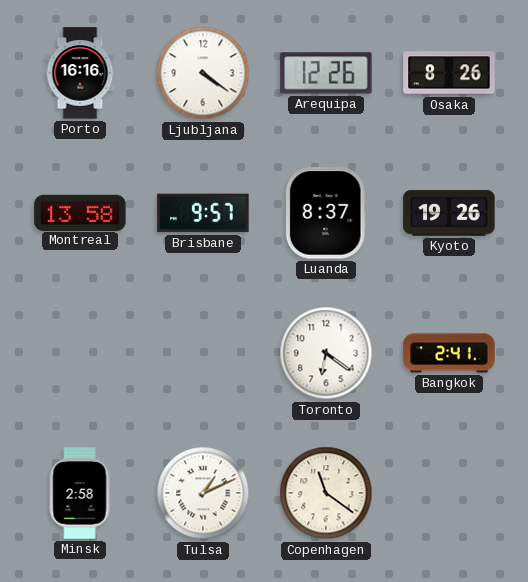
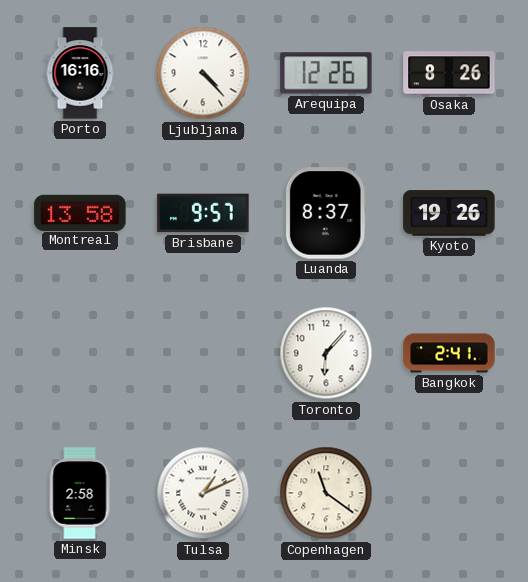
Ljubljana: 4:21 -> 4:23
Toronto: 6:21 -> 6:07
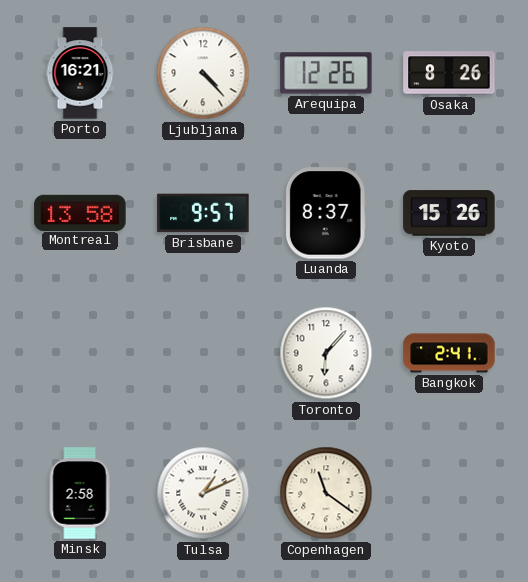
Porto: 16:16 -> 16:21
Kyoto: 19:26 -> 15:26
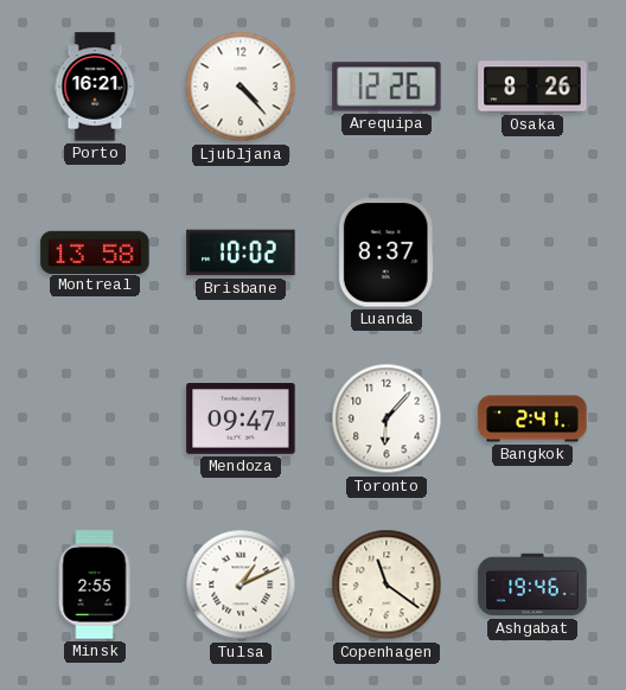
Brisbane: 9:57 -> 10:02
Kyoto: 15:26 -> none
Mendoza: none -> 09:47
Minsk: 2:58 -> 2:55
Ashgabat: none -> 19:46
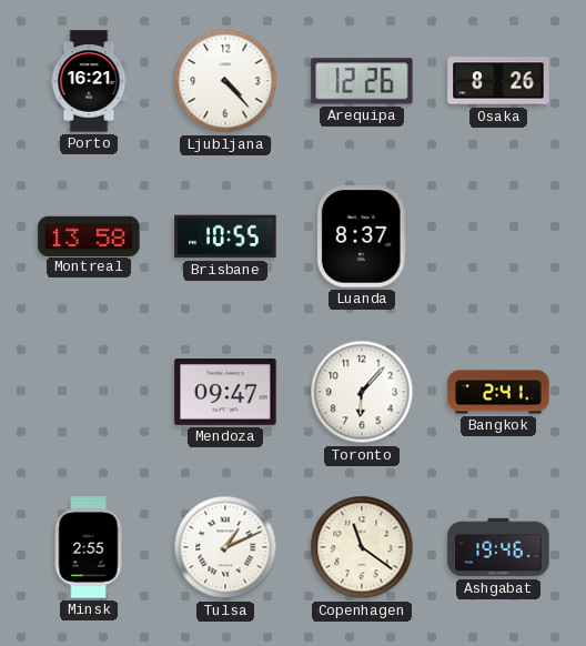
Brisbane: 10:02 -> 10:55
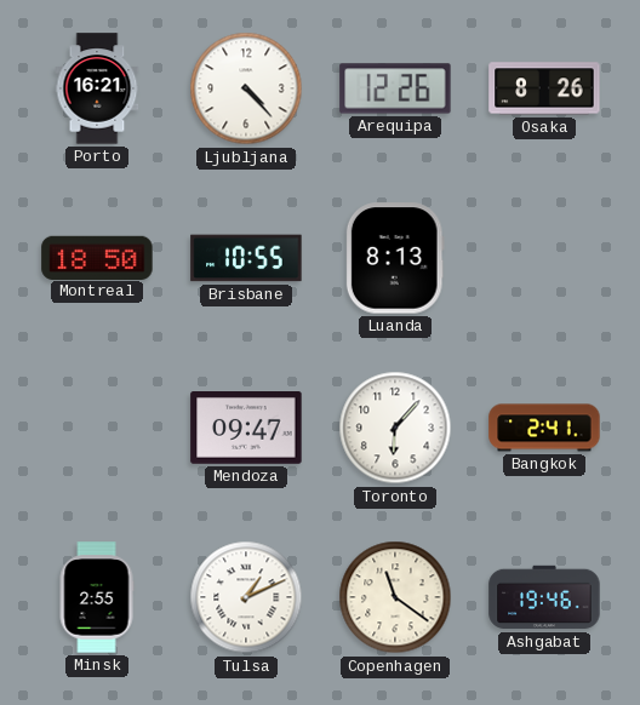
Montreal: 13:58 -> 18:50
Luanda: 8:37 -> 8:13
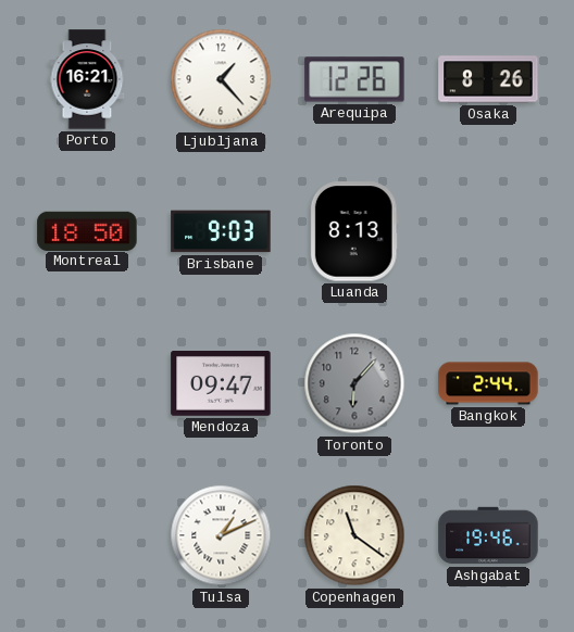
Ljubljana: 4:23 -> 1:23
Brisbane: 10:55 -> 9:03
Toronto dial: white -> grey
Bangkok: 2:41 -> 2:44
Minsk: 2:55 -> none
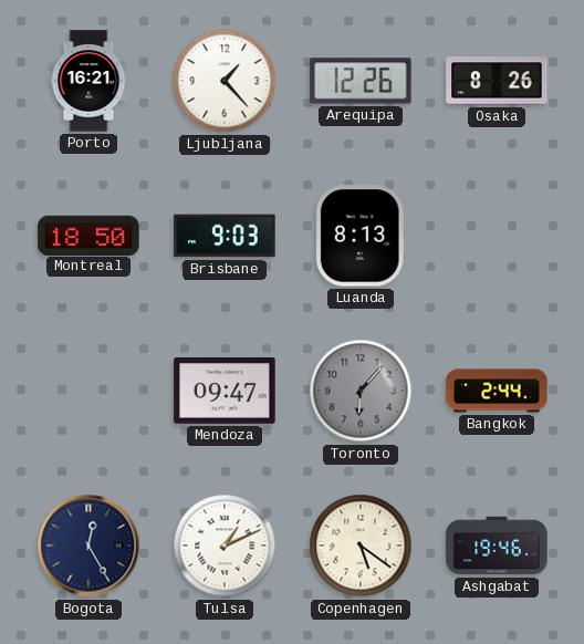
Bogota: none -> 12:25
Copenhagen: 11:21 -> 5:21
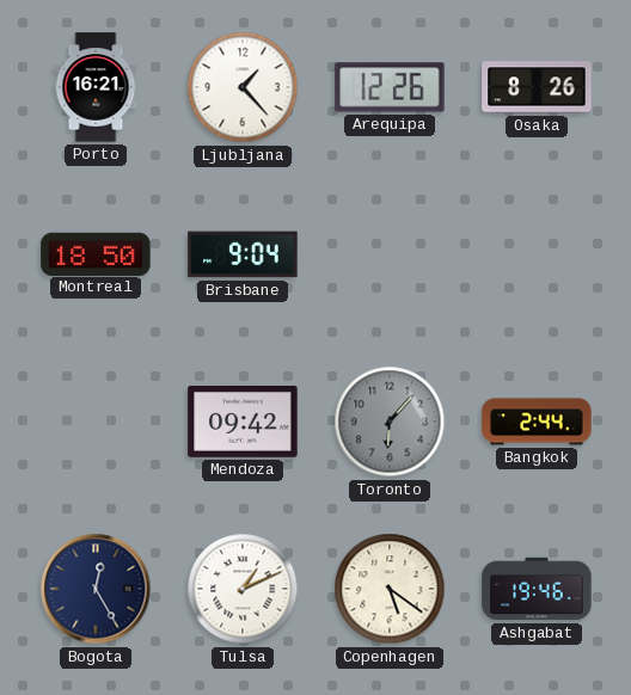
Brisbane: 9:03 -> 9:04
Luanda: 8:13 -> none
Mendoza: 09:47 -> 09:42
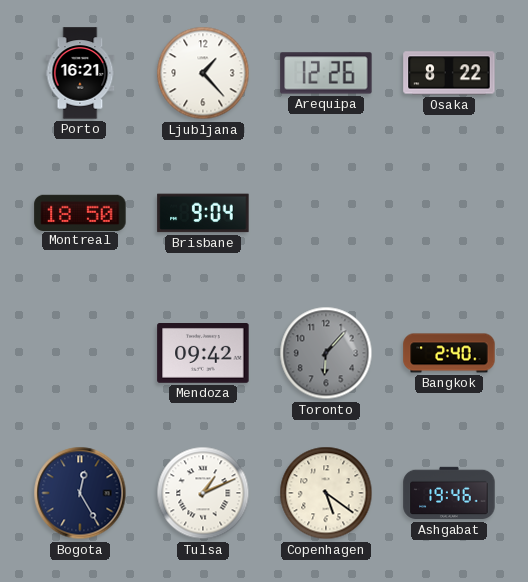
Osaka: 8:26 -> 8:22
Bangkok: 2:44 -> 2:40
